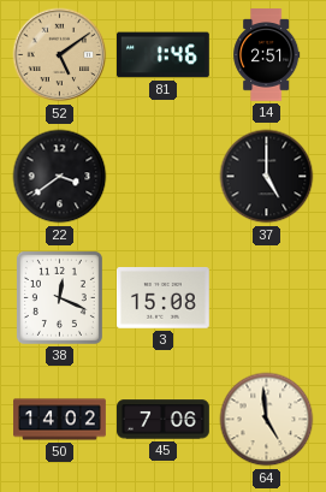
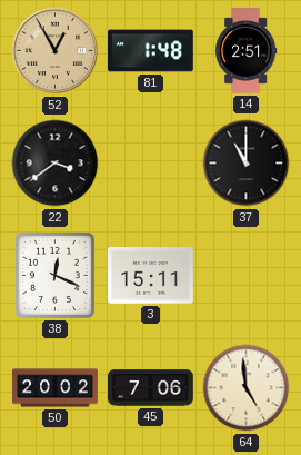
52: 5:09 -> 12:55
81: 1:46 -> 1:48
37: 5:00 -> 11:00
3: 15:08 -> 15:11
50: 14:02 -> 20:02
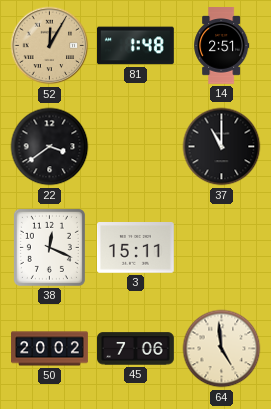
52: 12:55 -> 12:05
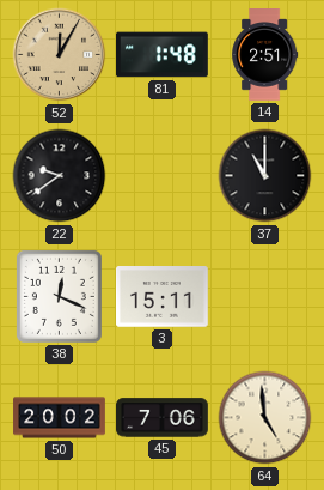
22: 3:39 -> 9:39
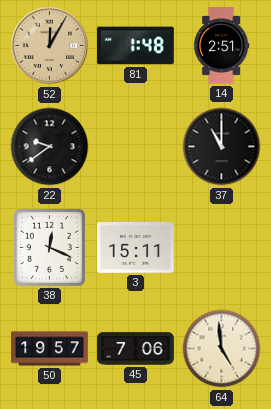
50: 20:02 -> 19:57
